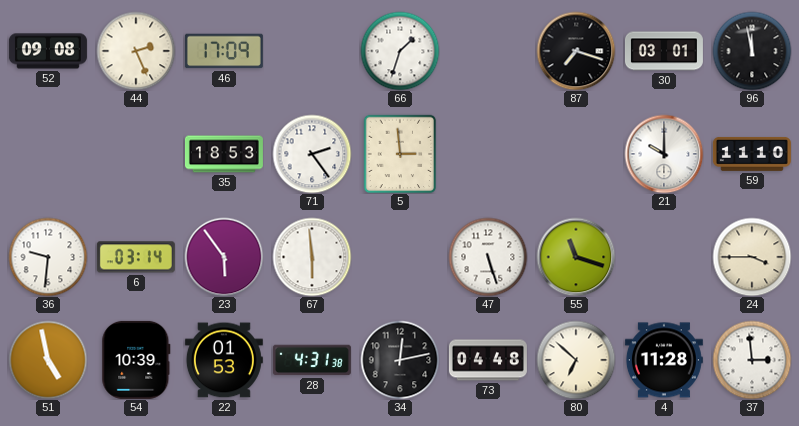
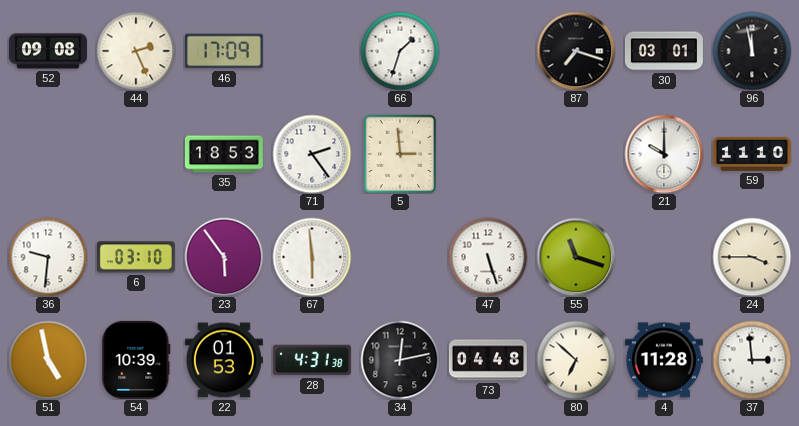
6: 03:14 -> 03:10
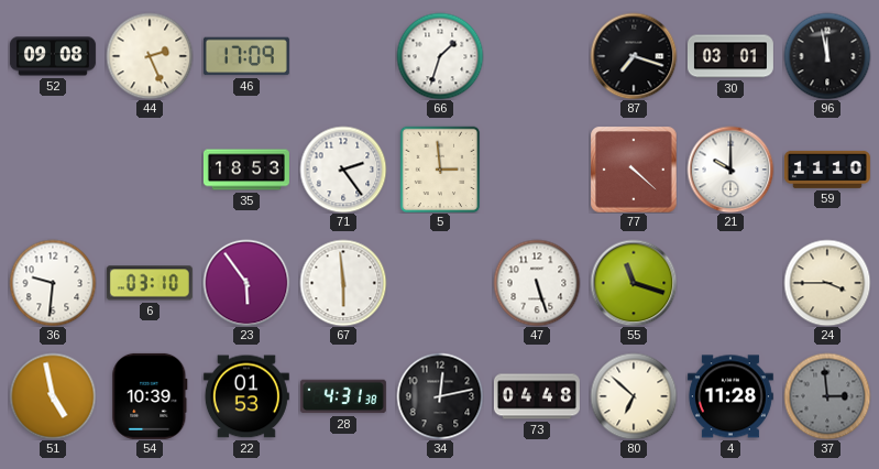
77: none -> 4:22
37 dial: white -> grey
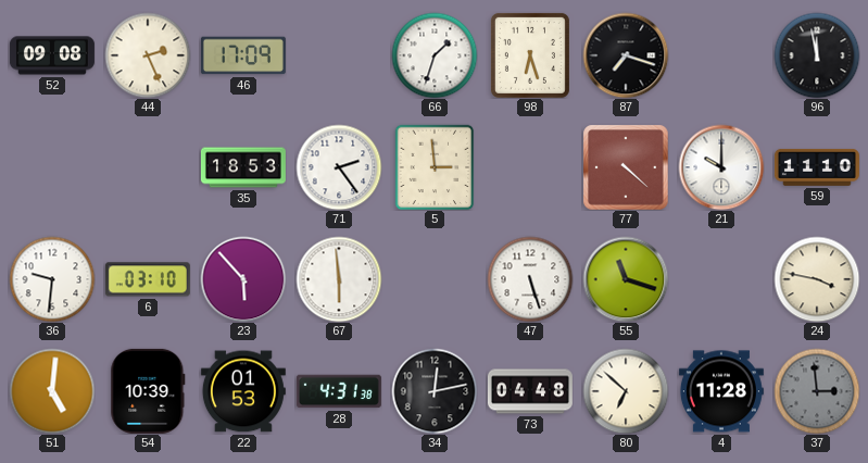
98: none -> 6:27
30: 03:01 -> none
23: 5:54 -> 5:53
24: 3:45 -> 3:47
51: 4:58 -> 5:01
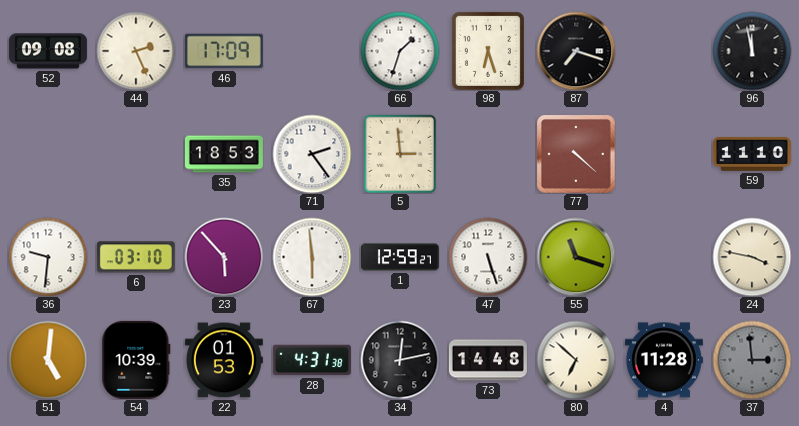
21: 10:00 -> none
1: none -> 12:59
73: 04:48 -> 14:48
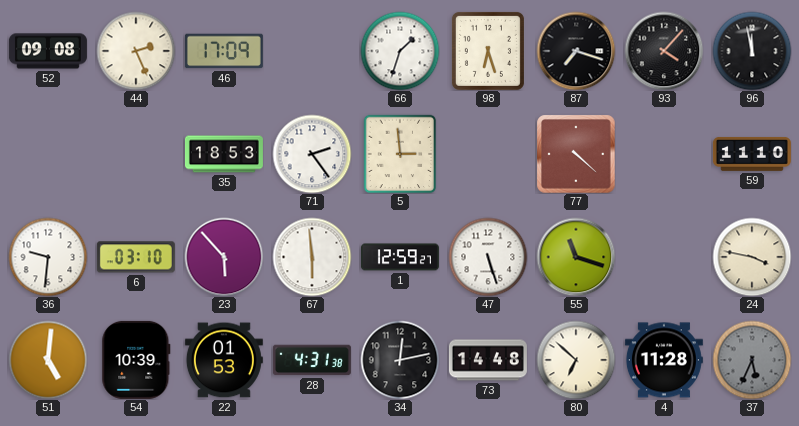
93: none -> 4:07
37: 2:59 -> 5:34
